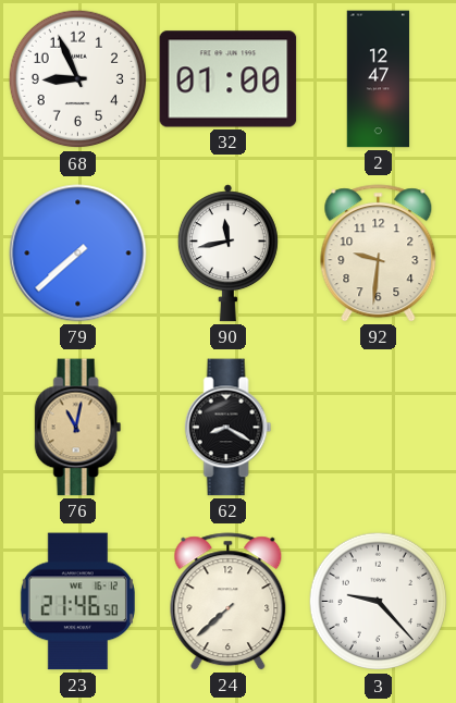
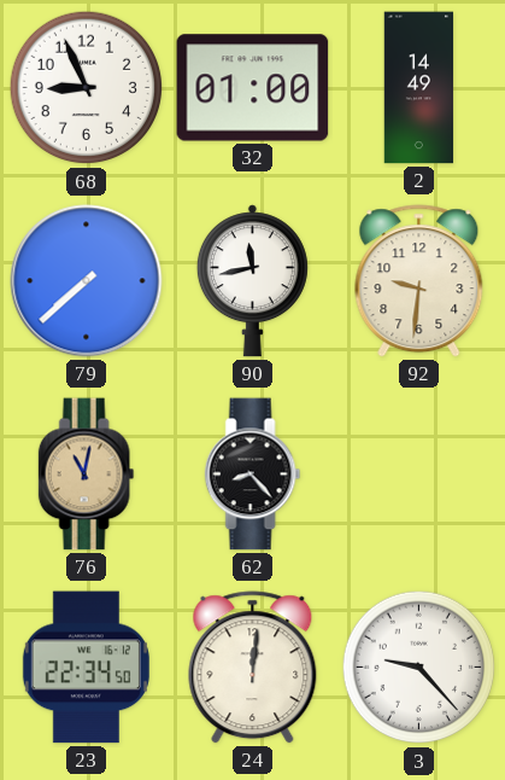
2: 12:47 -> 14:49
62: 8:20 -> 8:23
23: 21:46 -> 22:34
24: 7:38 -> 12:01
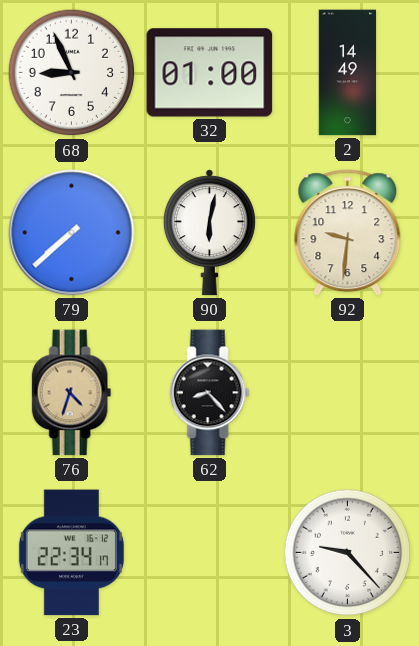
90: 11:43 -> 6:02
76: 11:02 -> 4:33
23: 22:34:50 -> 22:34:17
24: 12:01 -> none
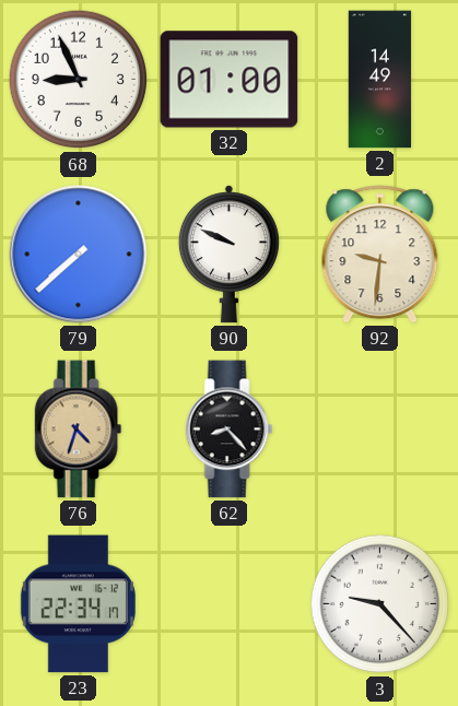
90: 6:02 -> 9:49
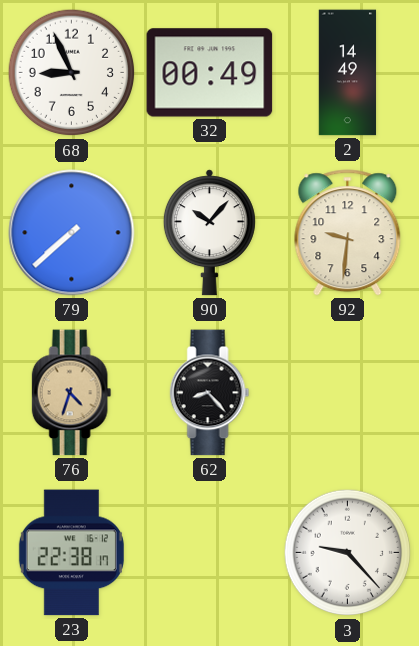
32: 01:00 -> 00:49
90: 9:49 -> 10:07
23: 22:34 -> 22:38
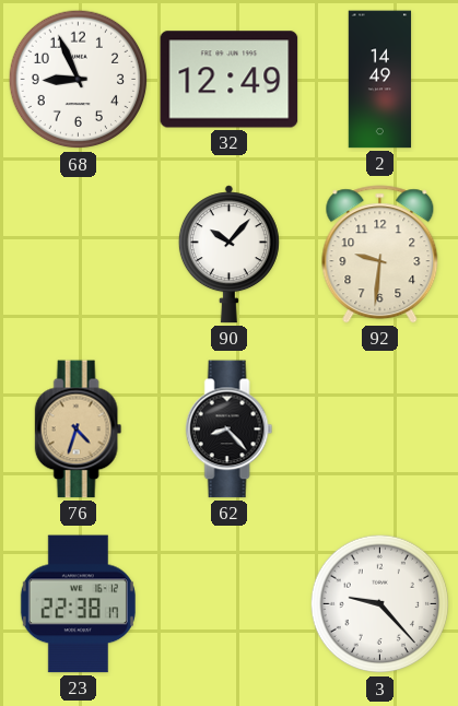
32: 00:49 -> 12:49
79: 7:38 -> none
